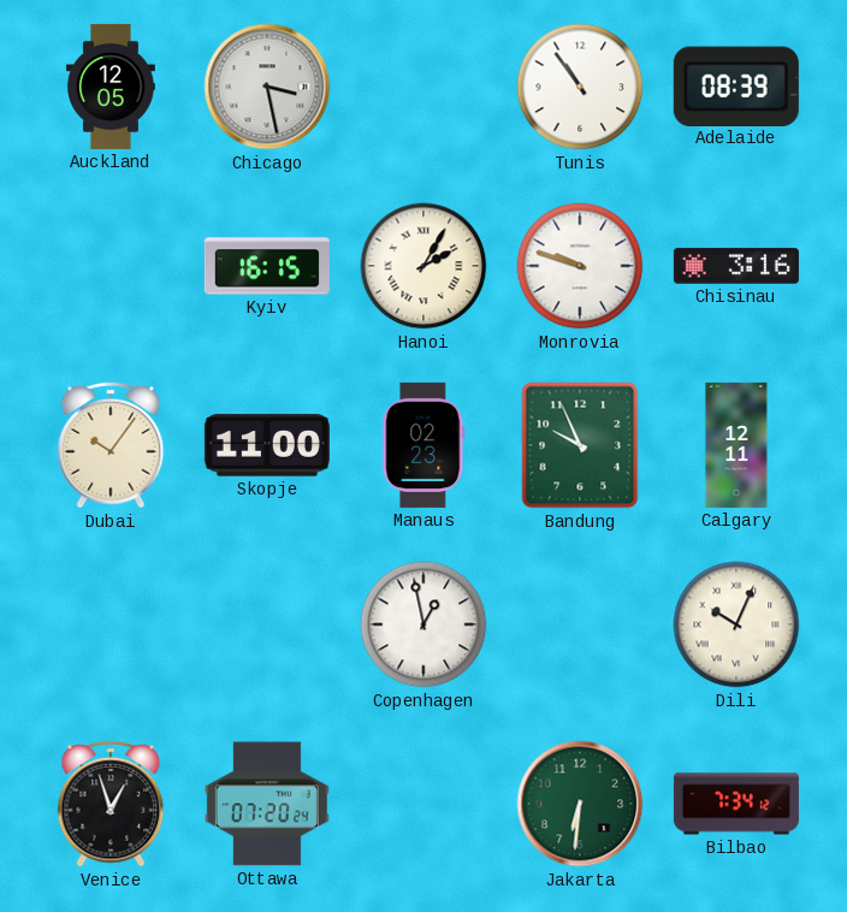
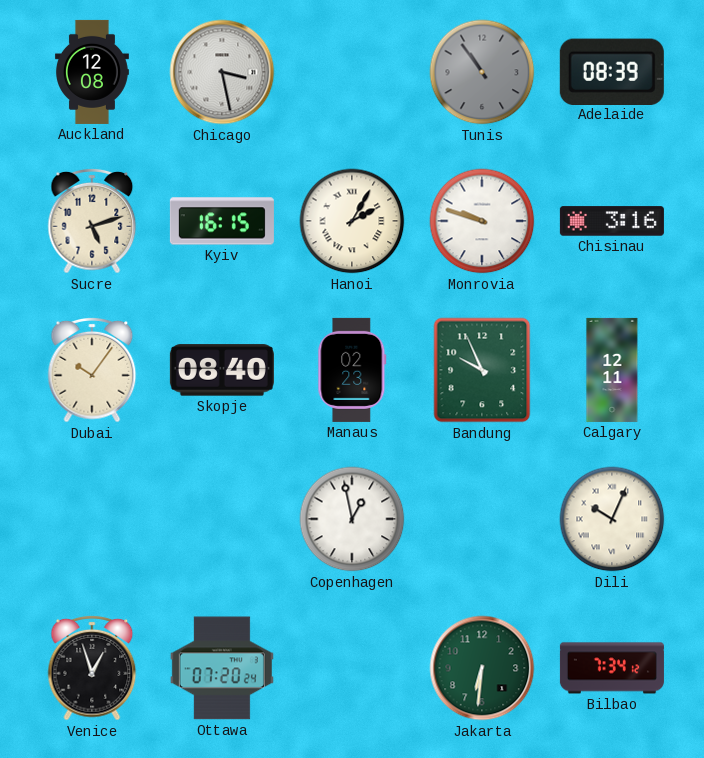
Auckland: 12:05 -> 12:08
Tunis dial: white -> grey
Sucre: none -> 5:12
Skopje: 11:00 -> 08:40
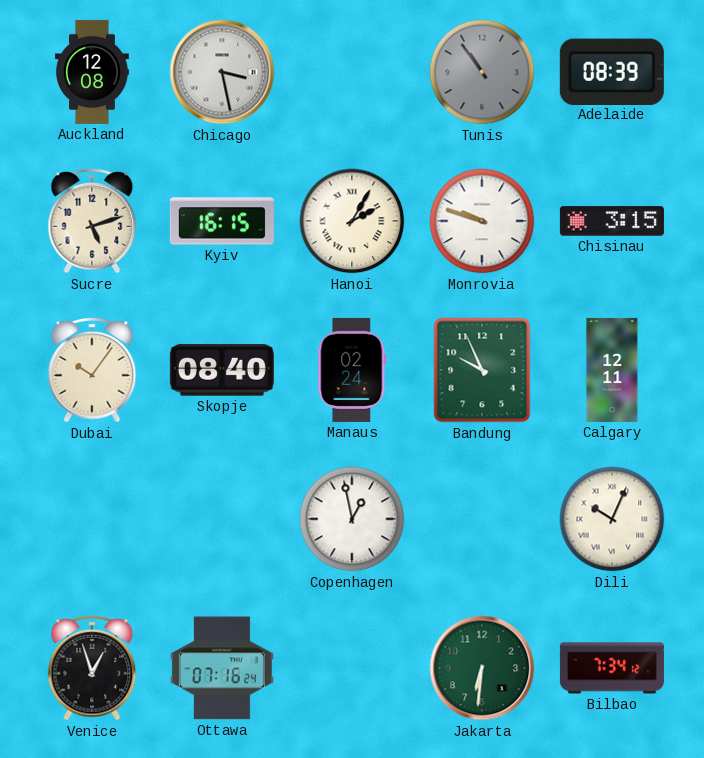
Chisinau: 3:16 -> 3:15
Manaus: 02:23 -> 02:24
Ottawa: 07:20 -> 07:16
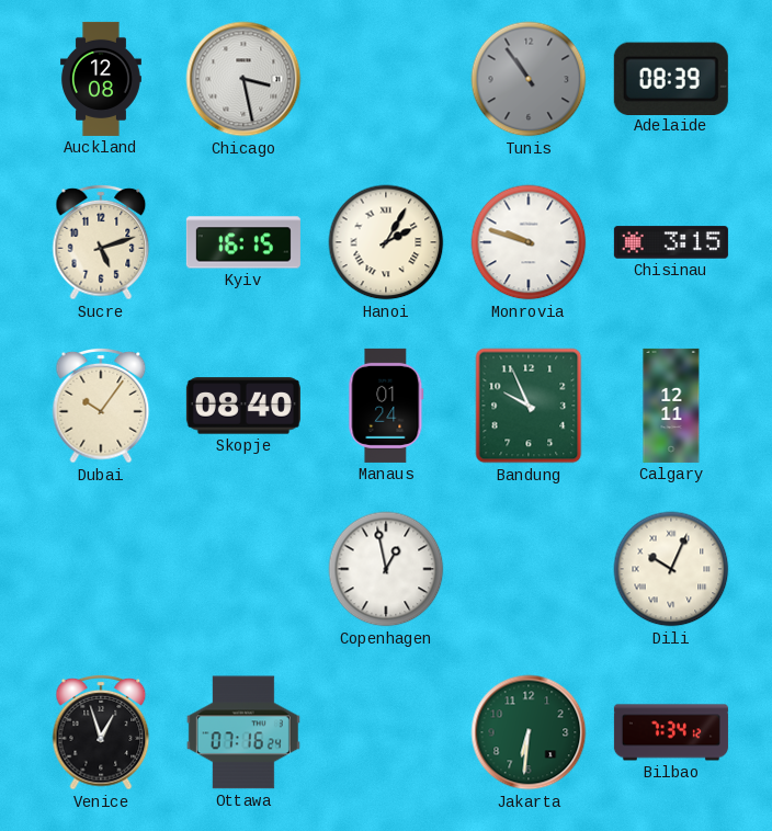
Manaus: 02:24 -> 01:24
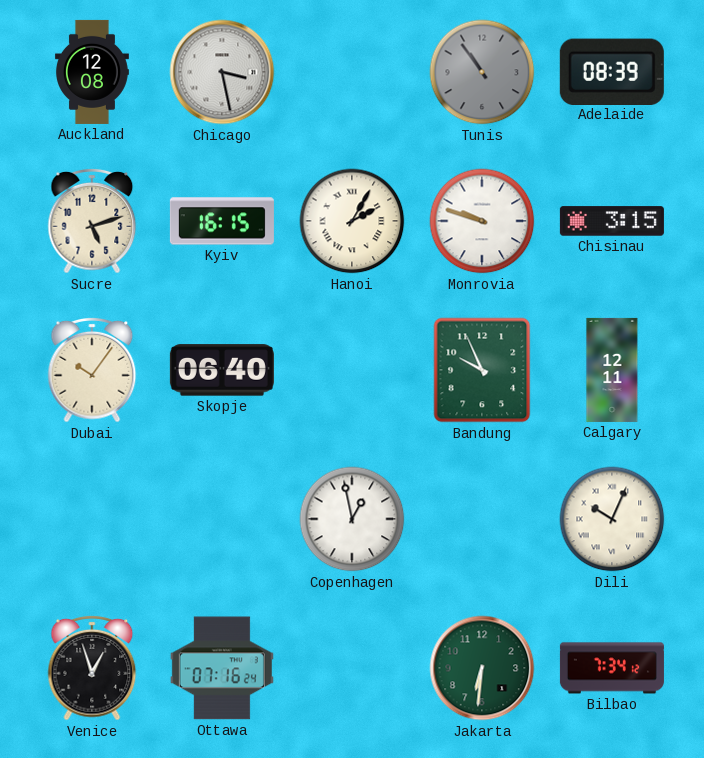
Skopje: 08:40 -> 06:40
Manaus: 01:24 -> none
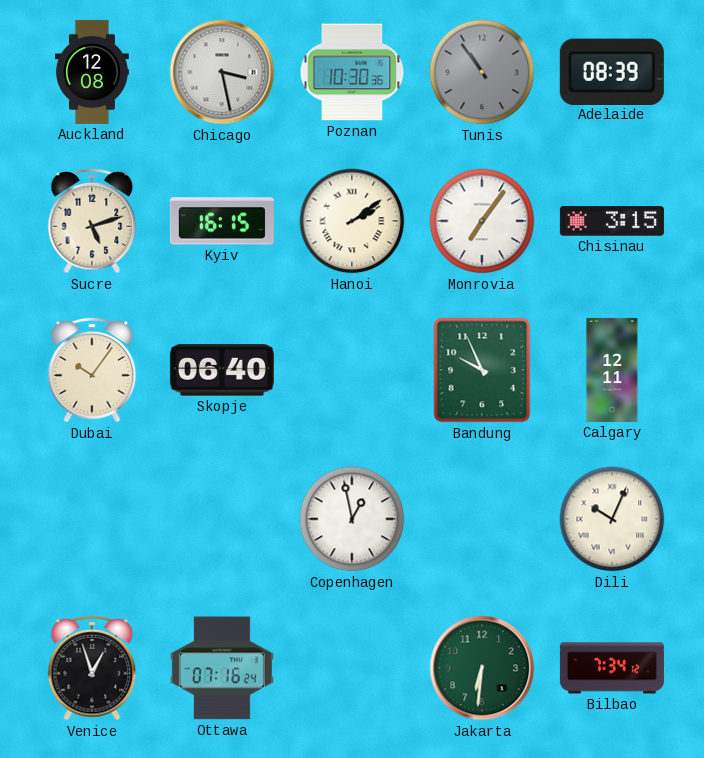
Poznan: none -> 10:30
Hanoi: 2:05 -> 2:09
Monrovia: 9:48 -> 7:06
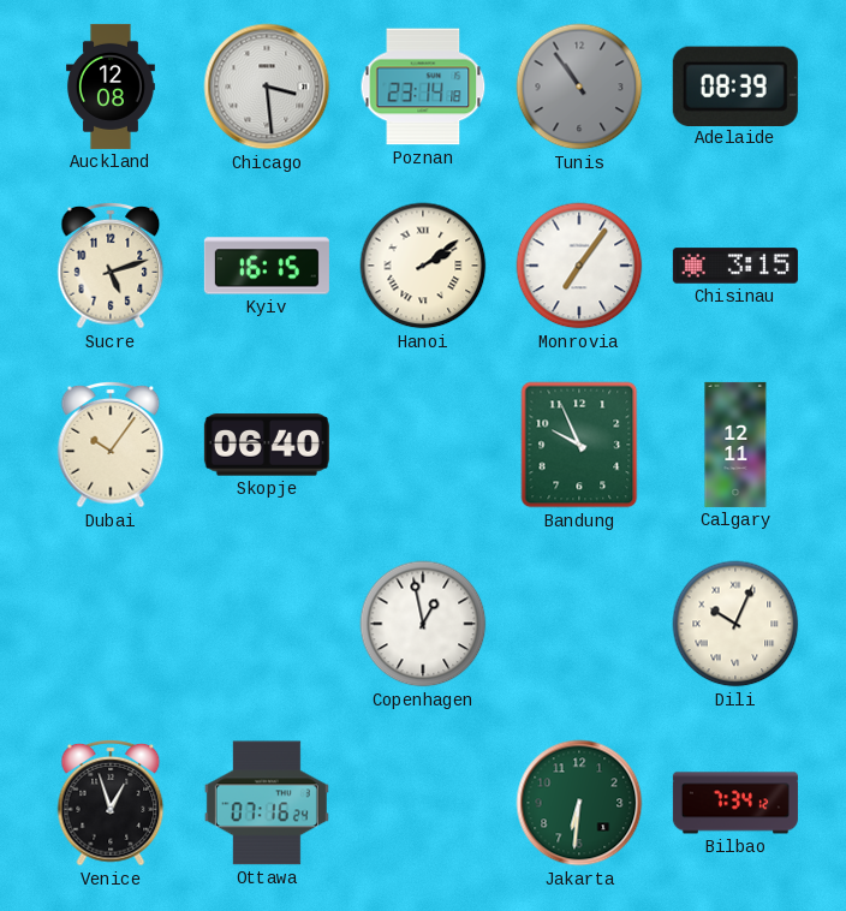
Chicago: 3:28 -> 3:29
Poznan: 10:30 -> 23:14
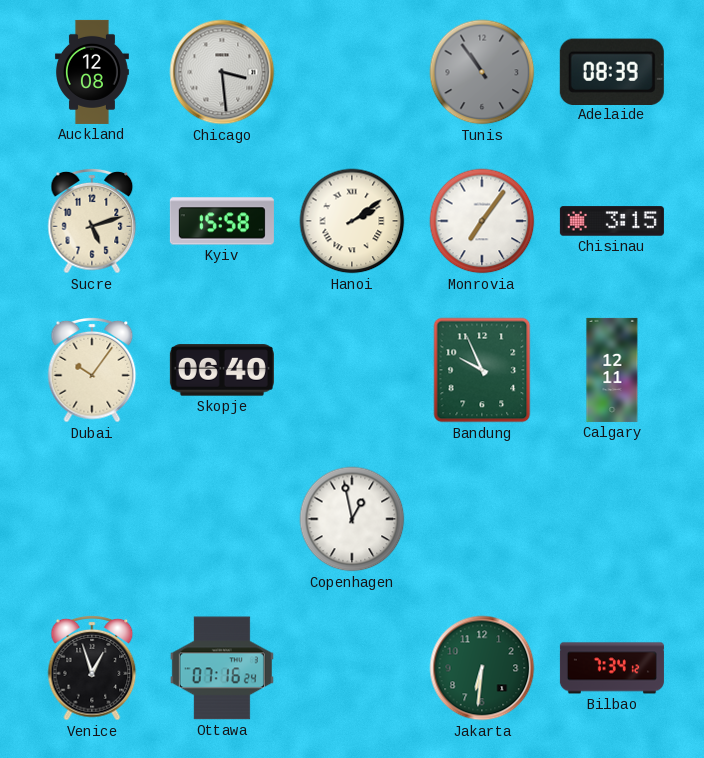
Poznan: 23:14 -> none
Kyiv: 16:15 -> 15:58
Dili: 10:04 -> none
